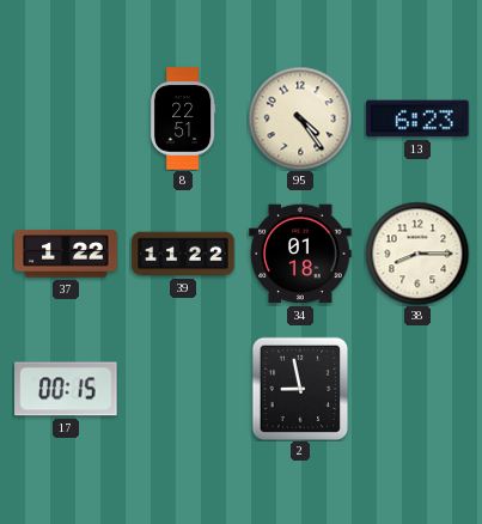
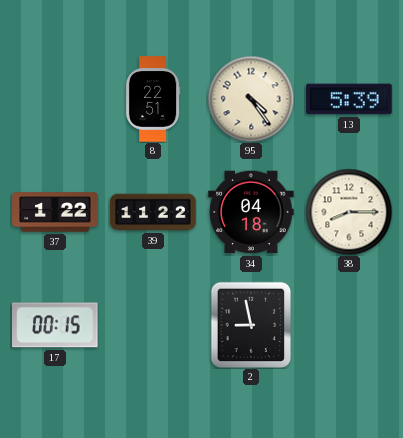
13: 6:23 -> 5:39
34: 01:18 -> 04:18
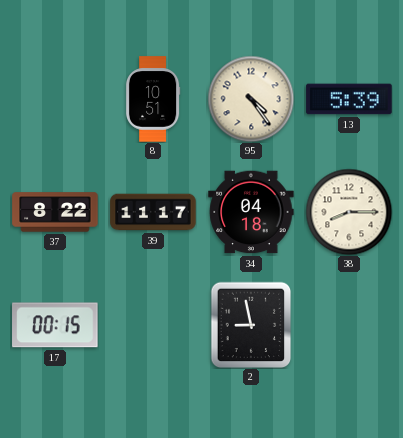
8: 22:51 -> 10:51
37: 1:22 -> 8:22
39: 11:22 -> 11:17
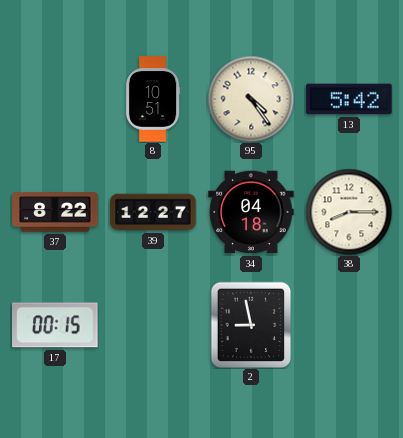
13: 5:39 -> 5:42
39: 11:17 -> 12:27
